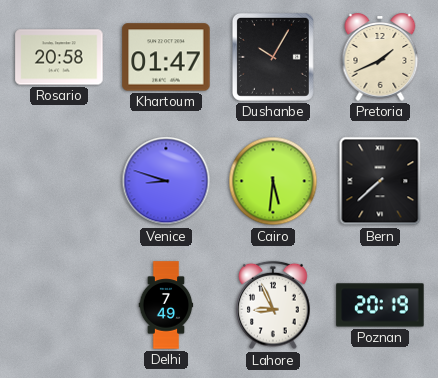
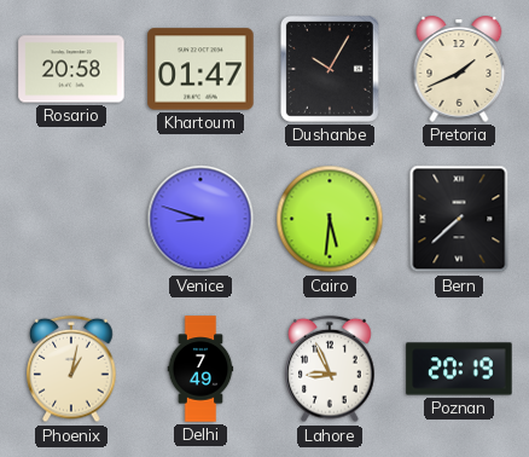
Phoenix: none -> 1:02
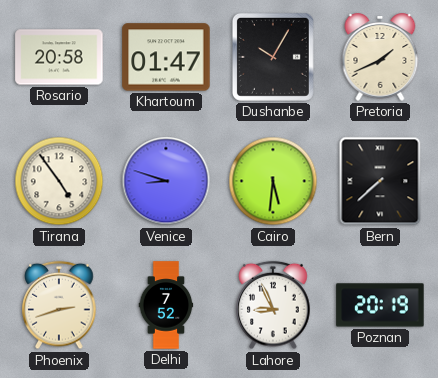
Tirana: none -> 4:54
Phoenix: 1:02 -> 2:42
Delhi: 7:49 -> 7:52
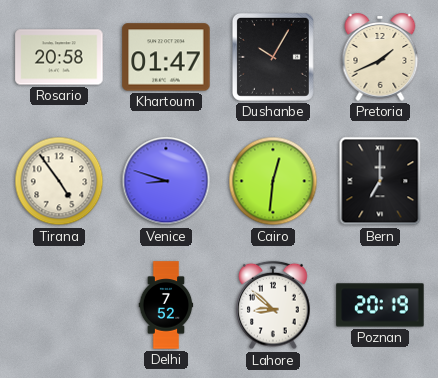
Cairo: 5:31 -> 12:31
Bern: 7:38 -> 7:00
Phoenix: 2:42 -> none
Lahore: 8:56 -> 8:52
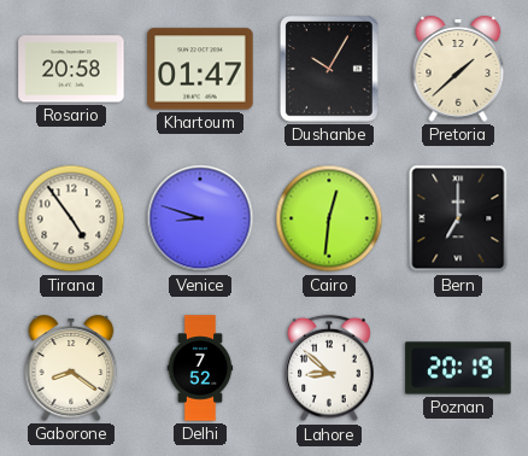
Pretoria: 1:41 -> 1:38
Gaborone: none -> 8:21
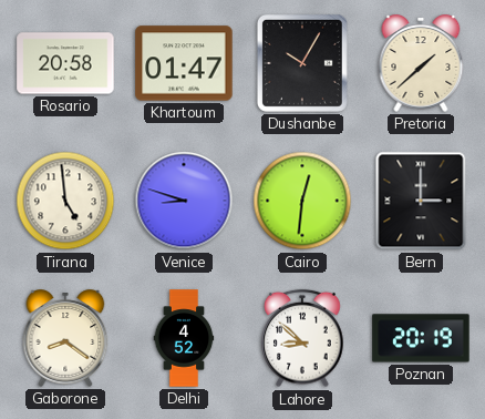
Tirana: 4:54 -> 4:59
Bern: 7:00 -> 3:00
Delhi: 7:52 -> 4:52
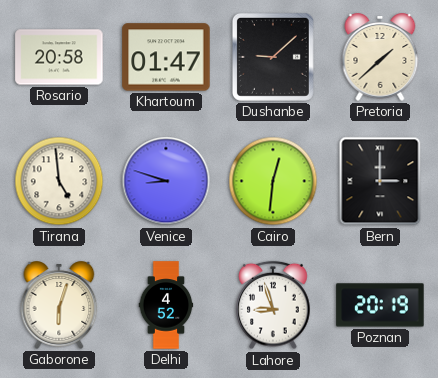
Dushanbe: 10:05 -> 9:08
Gaborone: 8:21 -> 6:03
Lahore: 8:52 -> 8:57
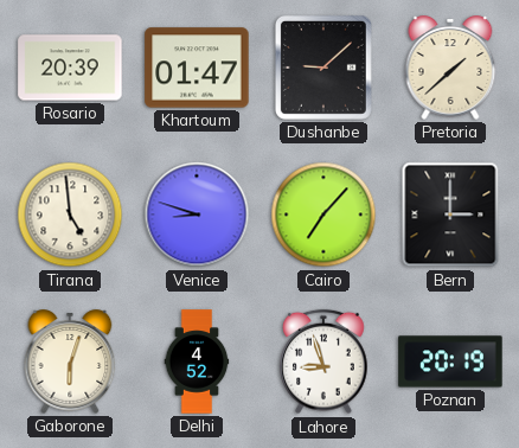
Rosario: 20:58 -> 20:39
Cairo: 12:31 -> 7:07
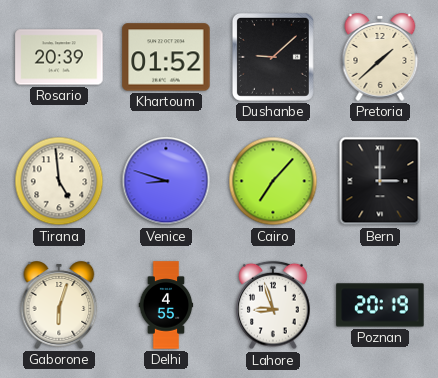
Khartoum: 01:47 -> 01:52
Delhi: 4:52 -> 4:55
